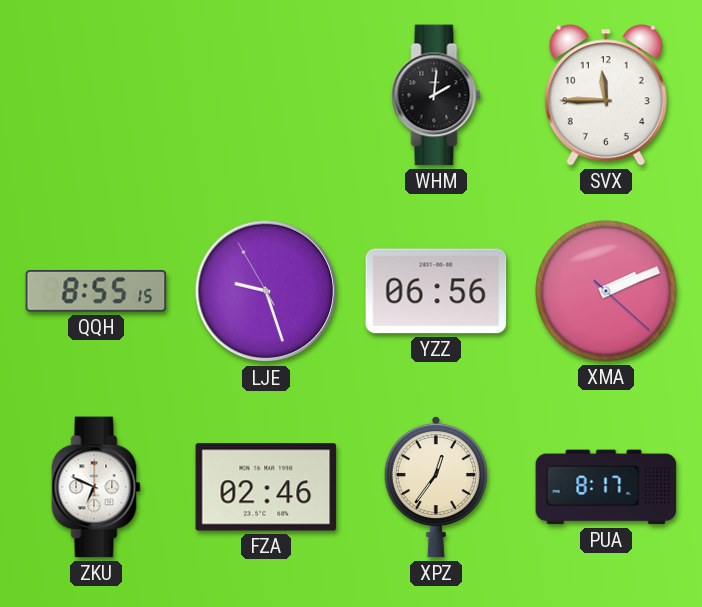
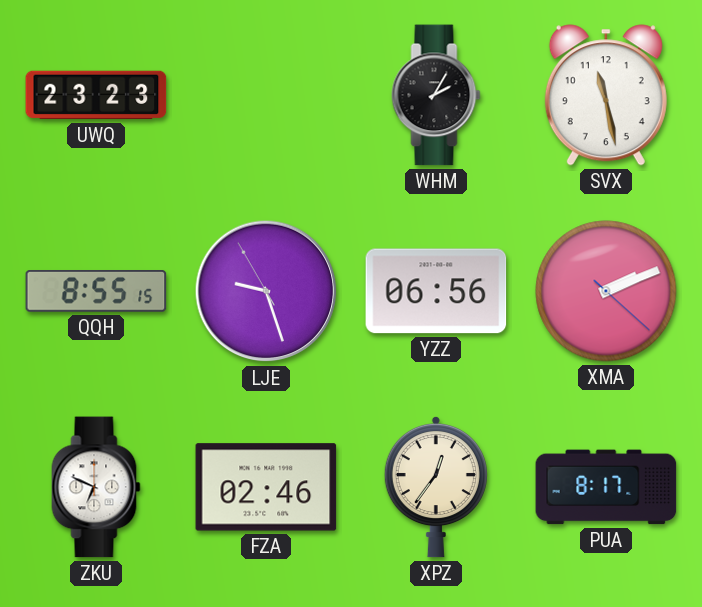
UWQ: none -> 23:23
WHM: 2:01 -> 2:05
SVX: 11:45 -> 11:28
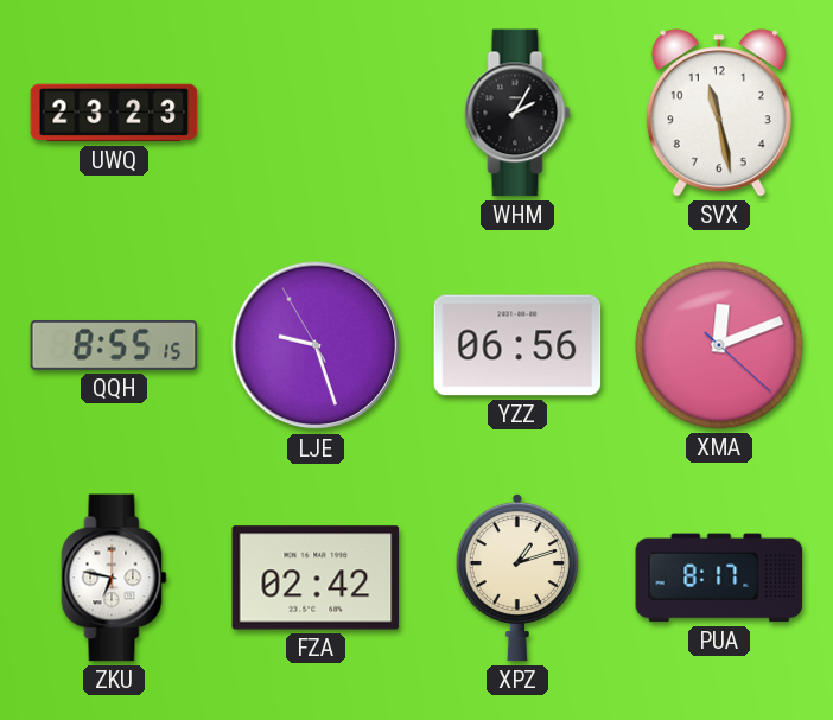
XMA: 2:11 -> 12:11
ZKU: 6:49 -> 6:47
FZA: 02:46 -> 02:42
XPZ: 12:36 -> 1:12
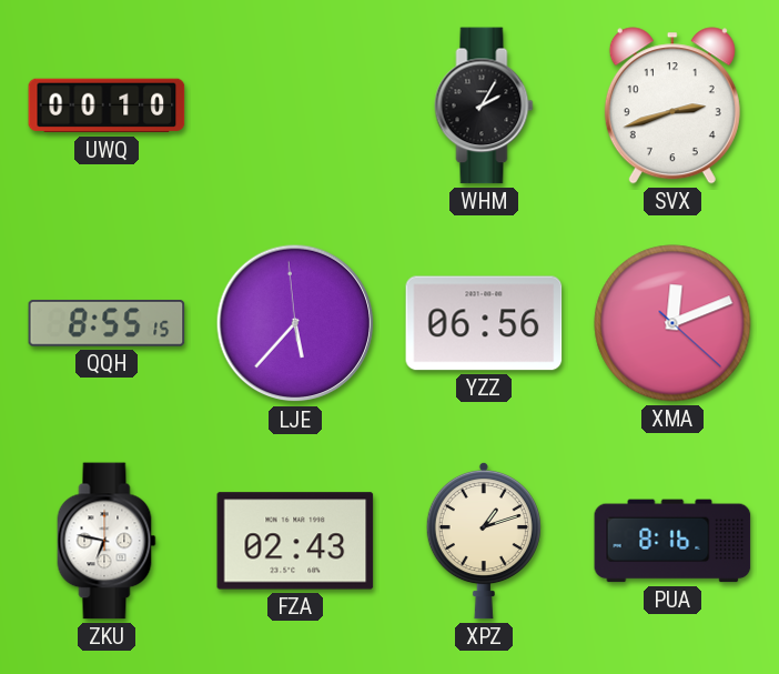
UWQ: 23:23 -> 00:10
SVX: 11:28 -> 2:42
LJE: 9:26 -> 5:36
FZA: 02:42 -> 02:43
PUA: 8:17 -> 8:16
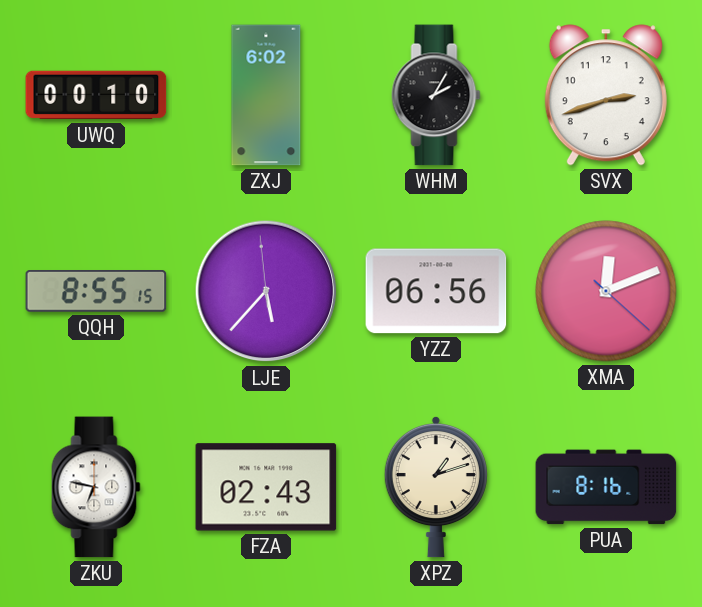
ZXJ: none -> 6:02
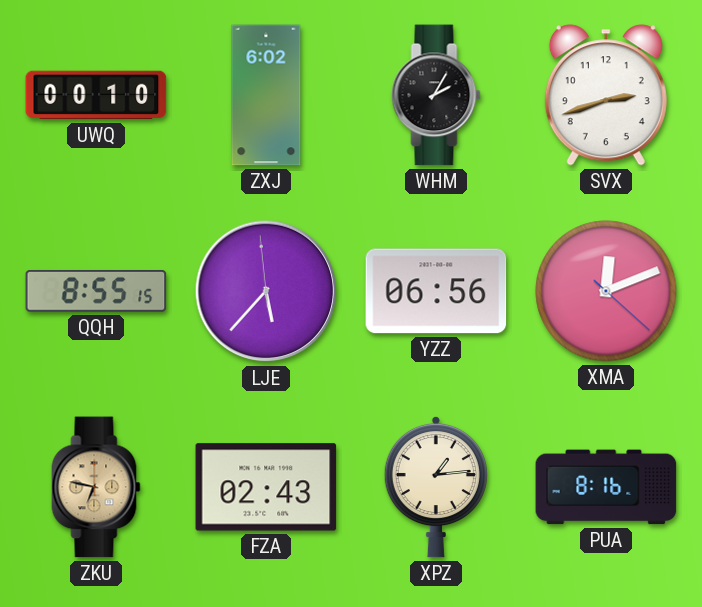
ZKU dial: white -> champagne
XPZ: 1:12 -> 1:14
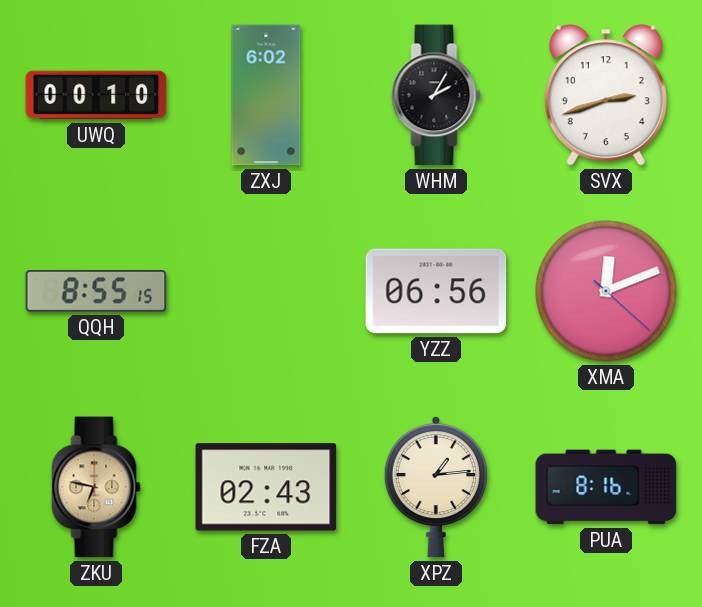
LJE: 5:36 -> none
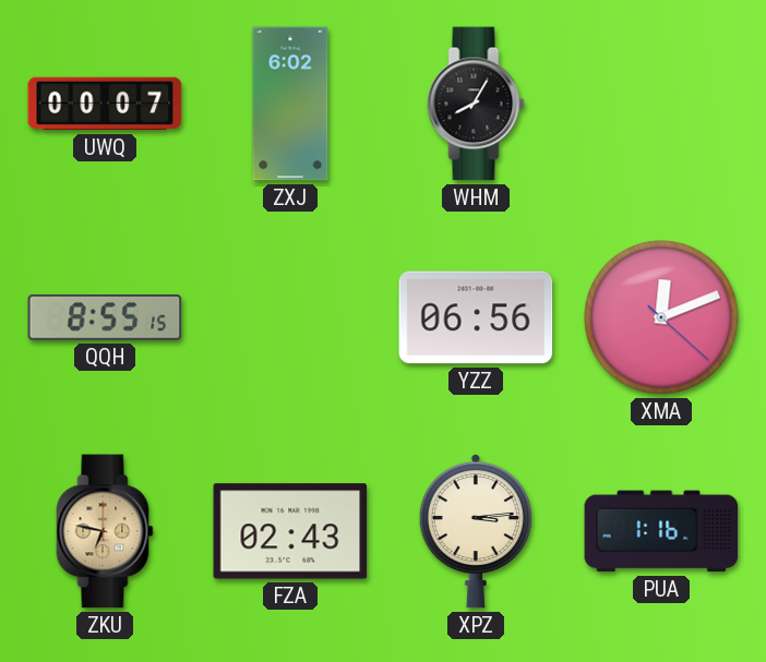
UWQ: 00:10 -> 00:07
WHM: 2:05 -> 8:05
SVX: 2:42 -> none
XPZ: 1:14 -> 3:14
PUA: 8:16 -> 1:16
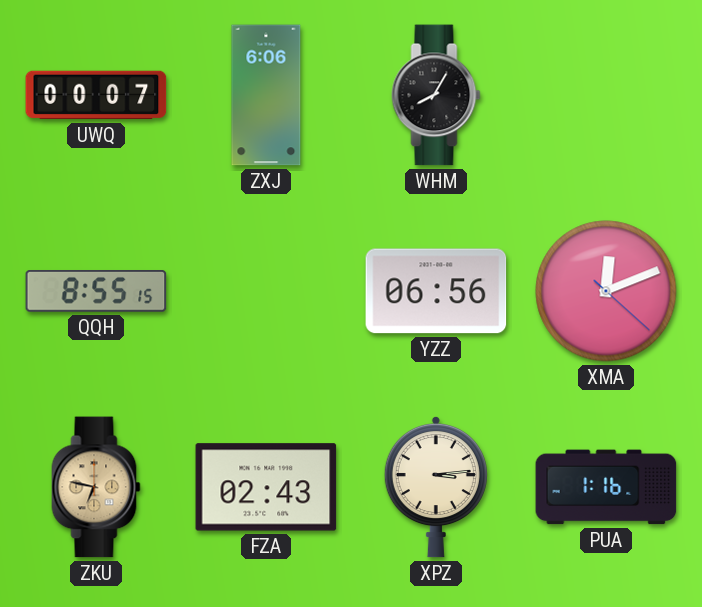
ZXJ: 6:02 -> 6:06
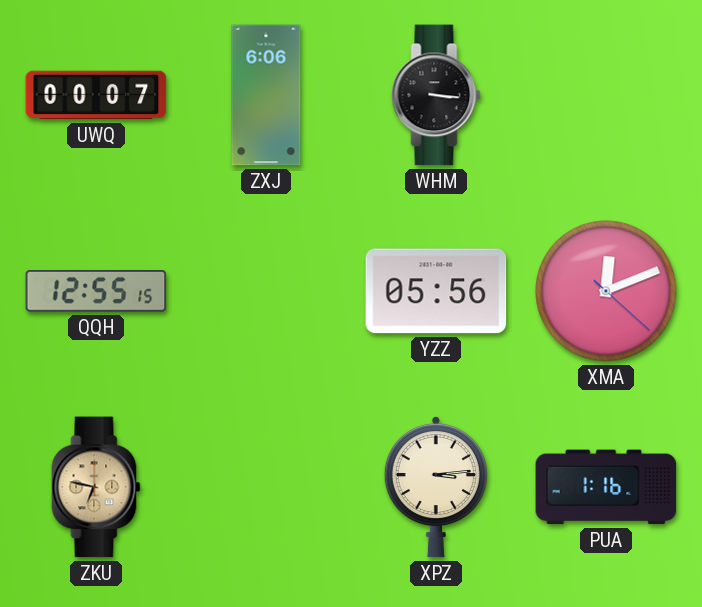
WHM: 8:05 -> 3:16
QQH: 8:55 -> 12:55
YZZ: 06:56 -> 05:56
FZA: 02:43 -> none
